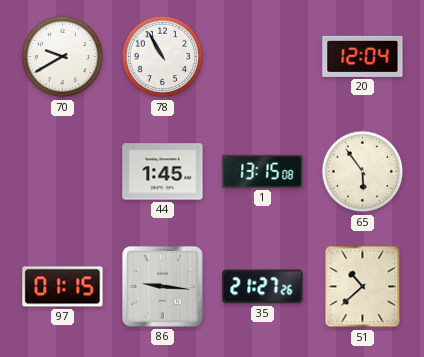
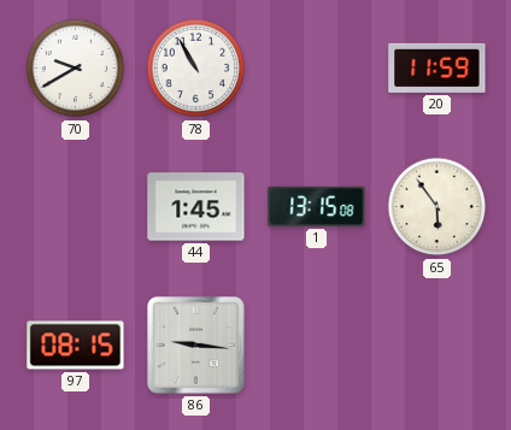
20: 12:04 -> 11:59
97: 01:15 -> 08:15
35: 21:27 -> none
51: 10:38 -> none
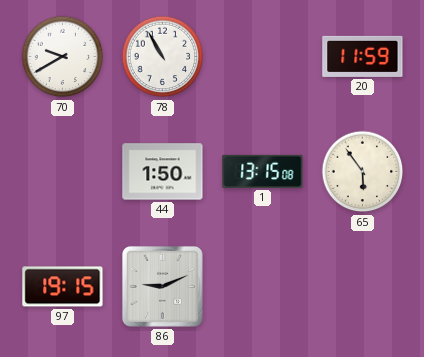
44: 1:45 -> 1:50
97: 08:15 -> 19:15
86: 9:16 -> 9:11
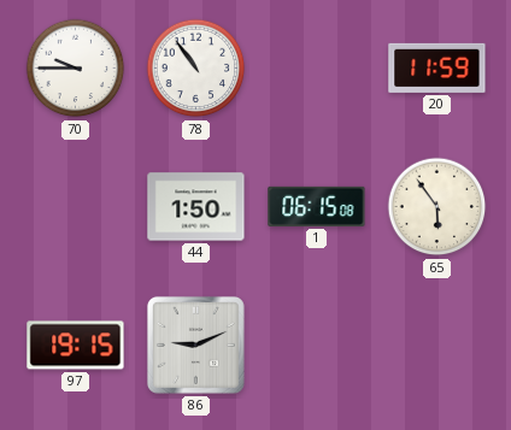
70: 9:40 -> 9:45
78: 10:55 -> 10:54
1: 13:15 -> 06:15
